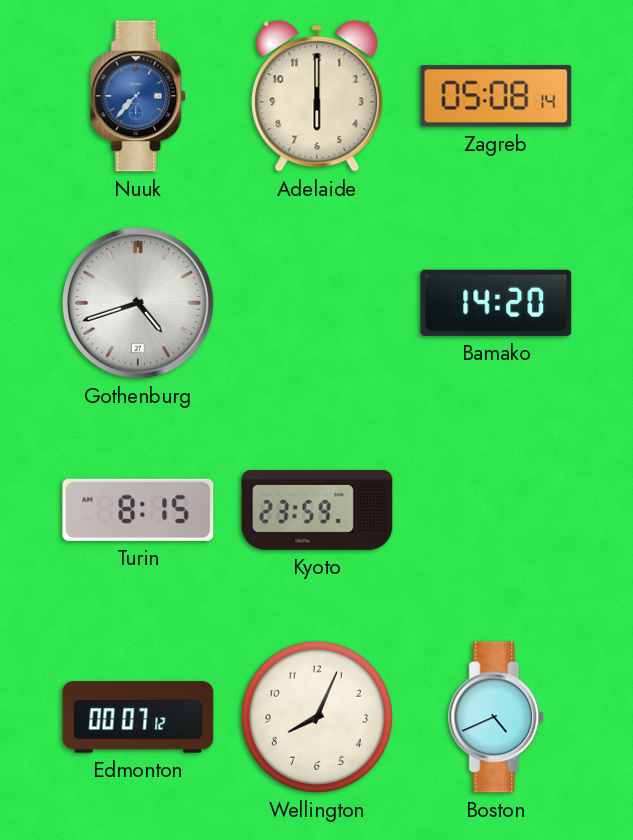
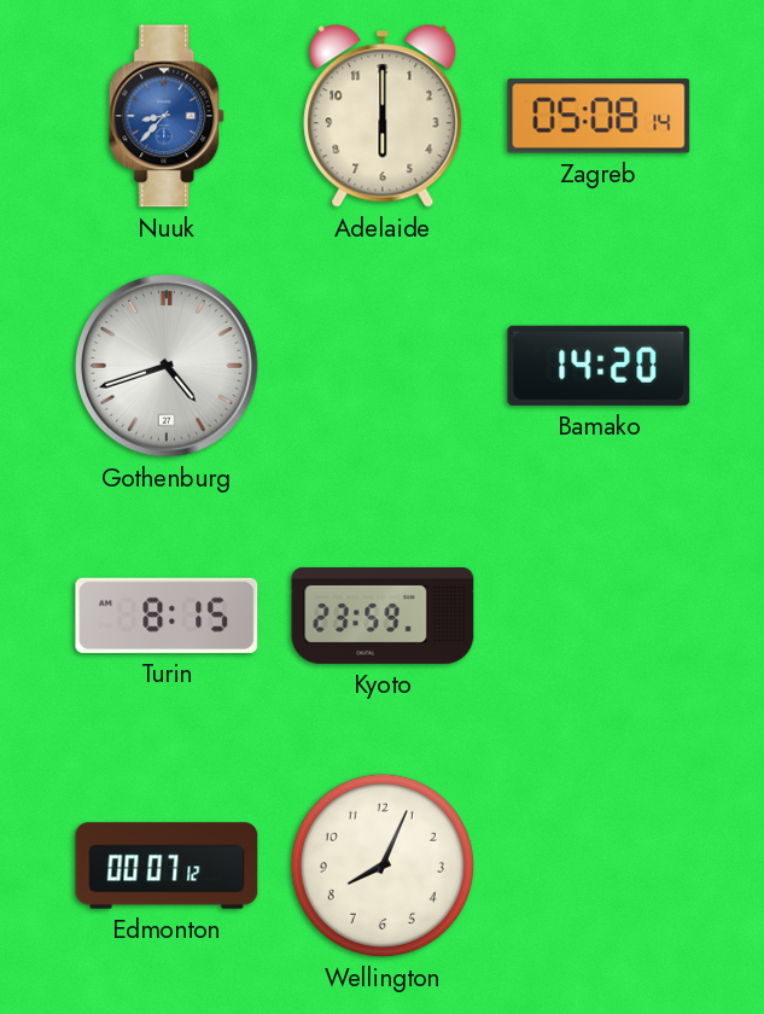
Nuuk: 7:37 -> 8:37
Boston: 4:41 -> none
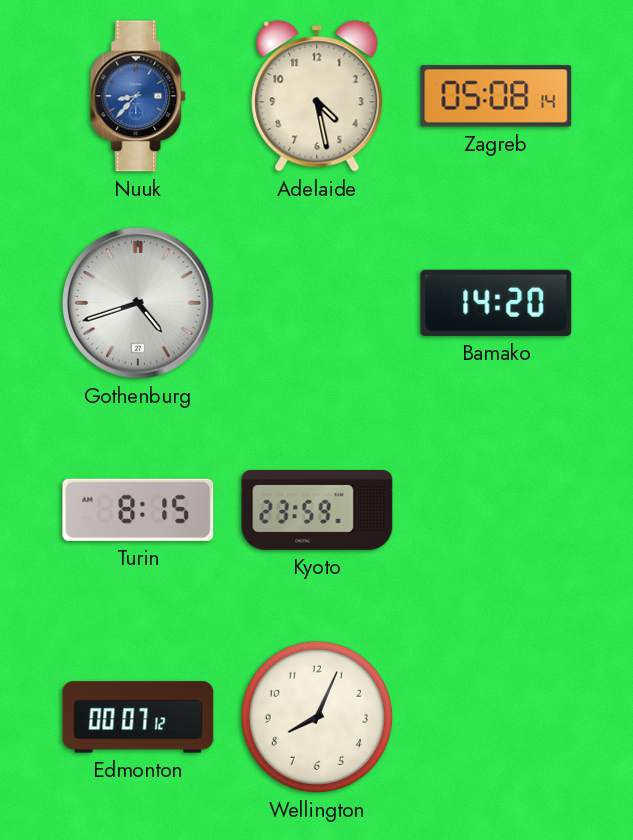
Adelaide: 6:00 -> 4:28
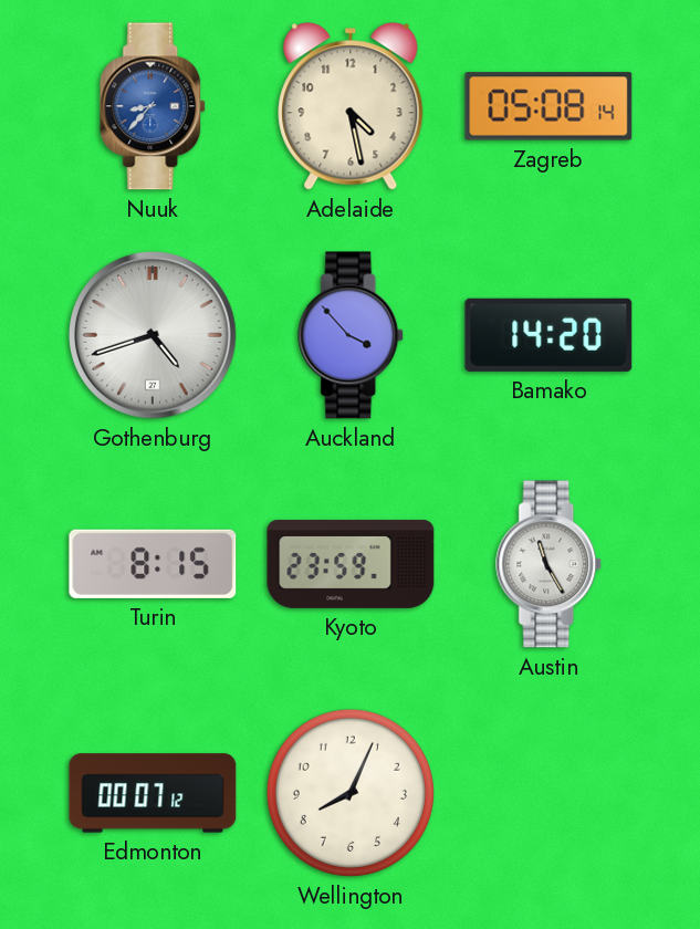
Auckland: none -> 3:53
Austin: none -> 11:25
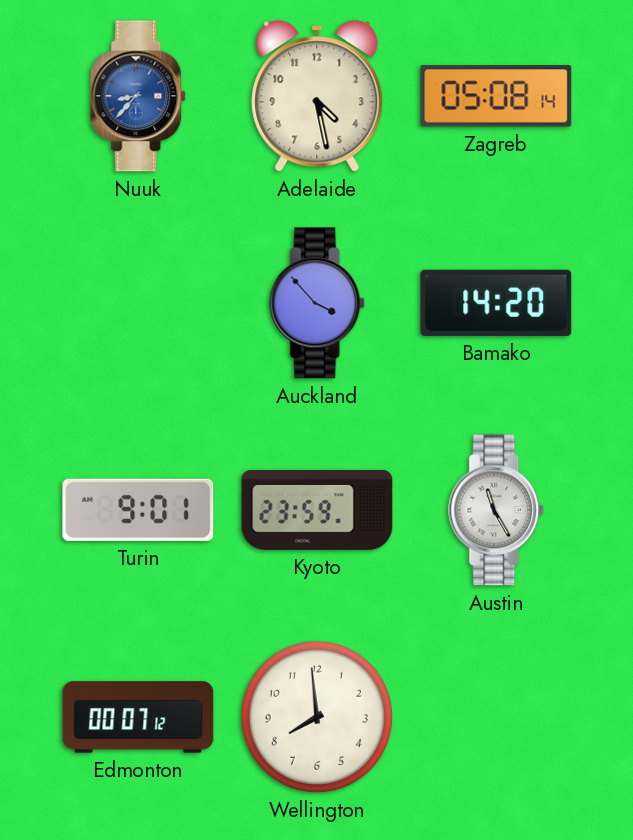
Gothenburg: 4:42 -> none
Turin: 8:15 -> 9:01
Wellington: 8:04 -> 7:59
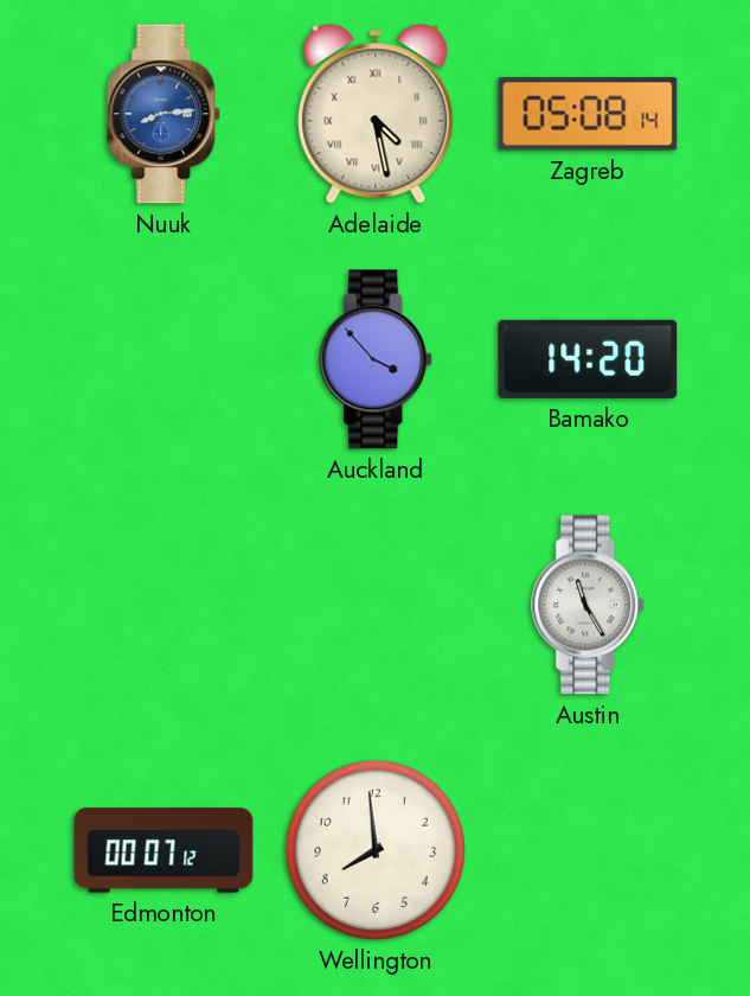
Nuuk: 8:37 -> 8:14
Adelaide numerals: Arabic -> Roman
Turin: 9:01 -> none
Kyoto: 23:59 -> none
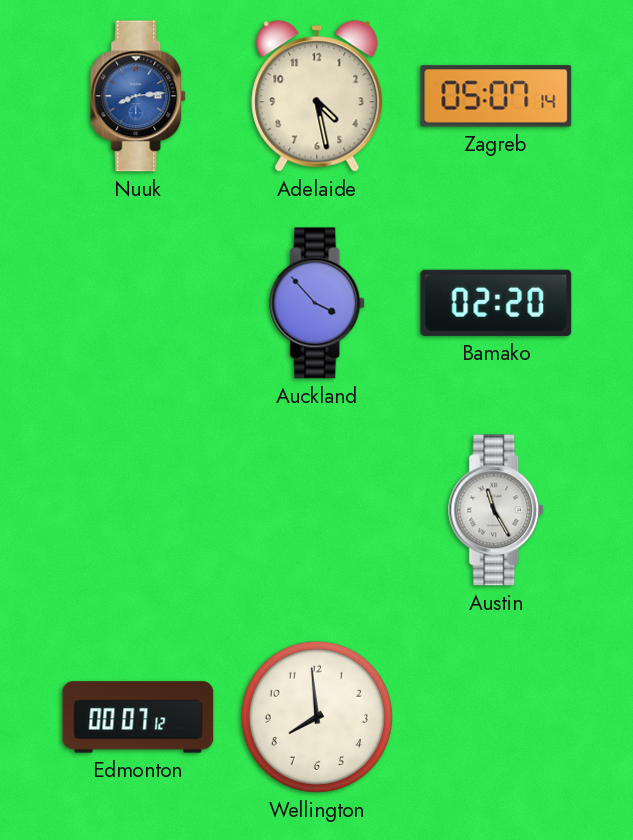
Adelaide numerals: Roman -> Arabic
Zagreb: 05:08 -> 05:07
Bamako: 14:20 -> 02:20
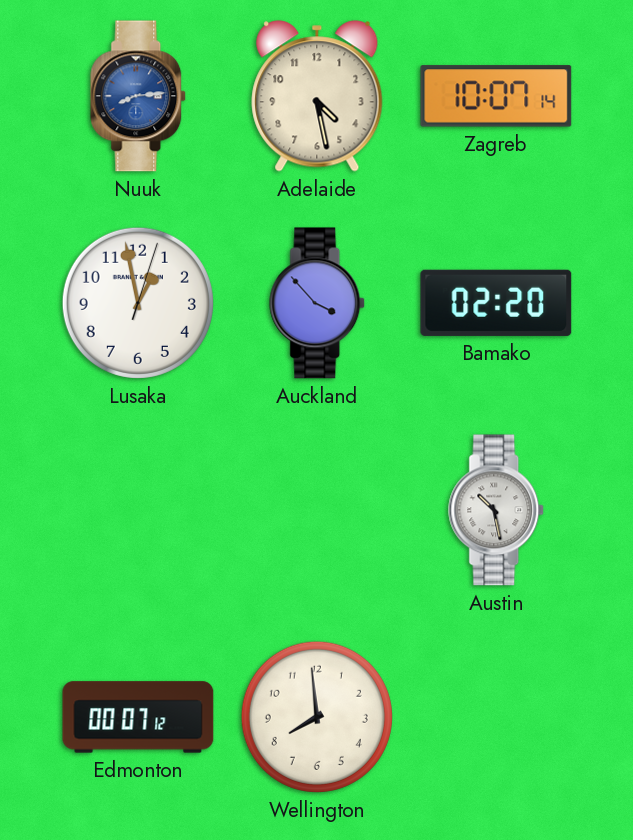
Zagreb: 05:07 -> 10:07
Lusaka: none -> 12:58
Austin: 11:25 -> 10:28
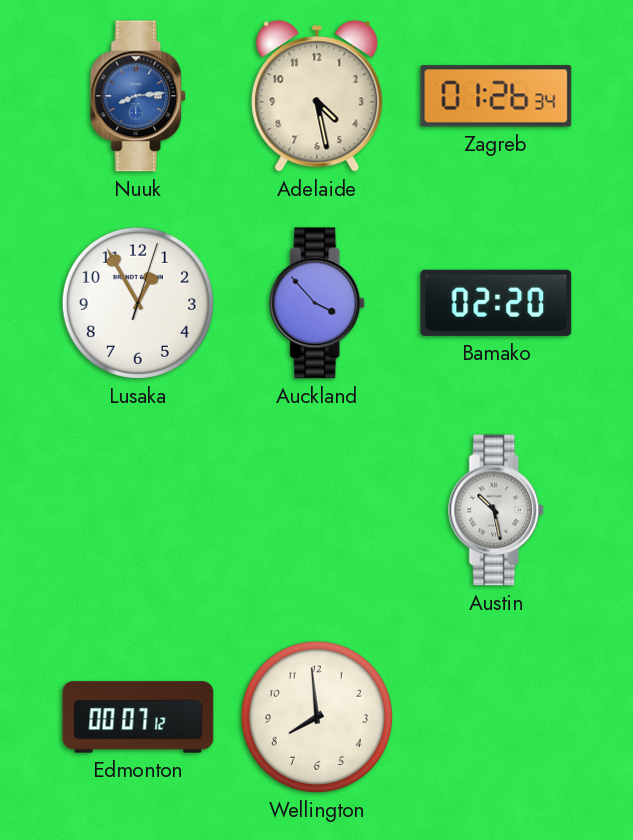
Zagreb: 10:07 -> 01:26
Lusaka: 12:58 -> 12:55
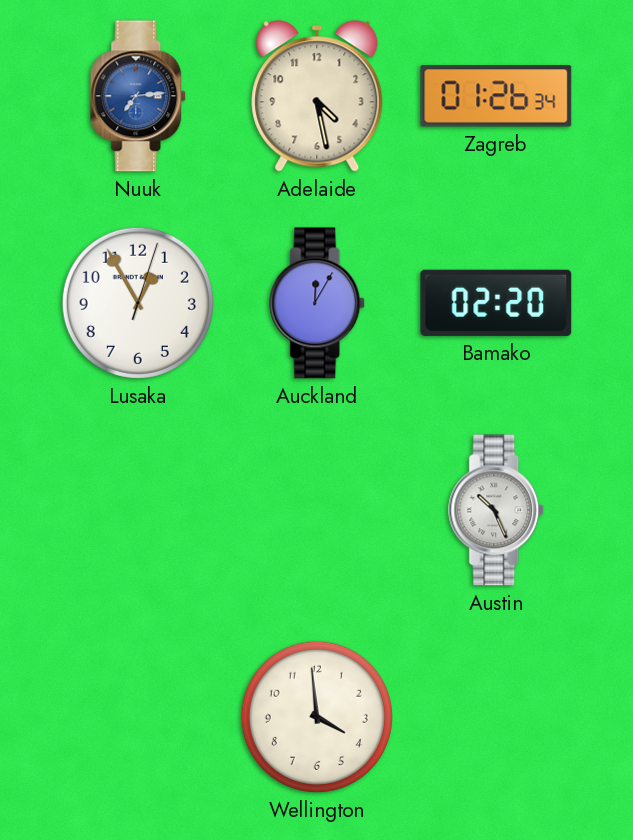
Nuuk: 8:14 -> 7:14
Auckland: 3:53 -> 12:05
Austin: 10:28 -> 10:26
Edmonton: 00:07 -> none
Wellington: 7:59 -> 3:59
